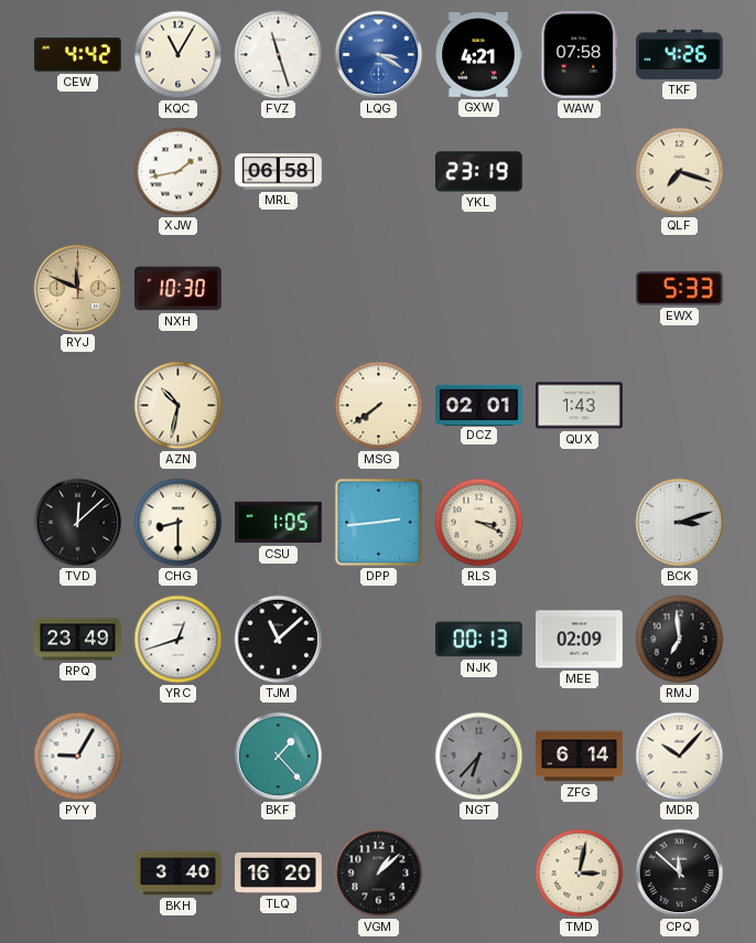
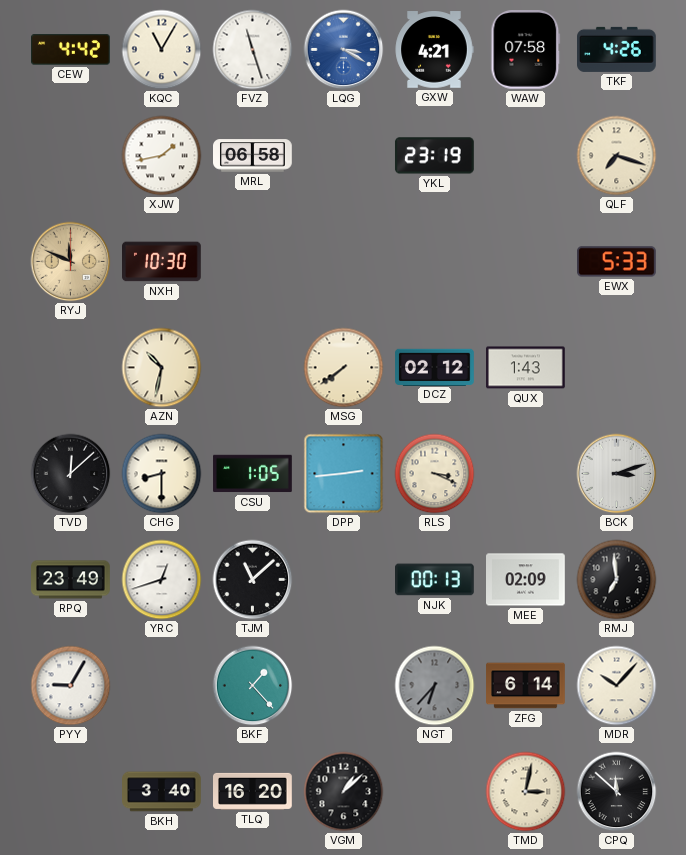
DCZ: 02:01 -> 02:12
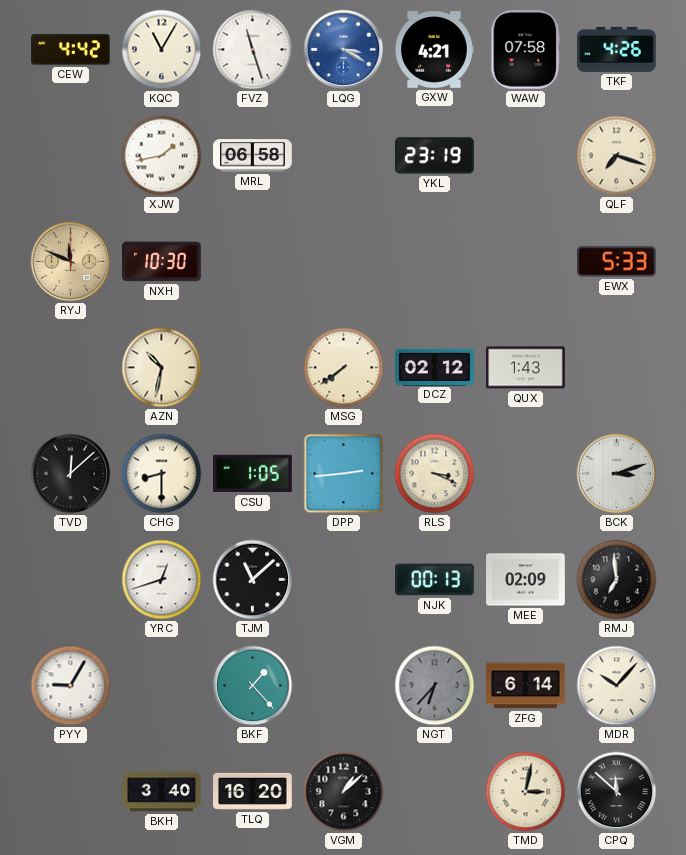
RPQ: 23:49 -> none
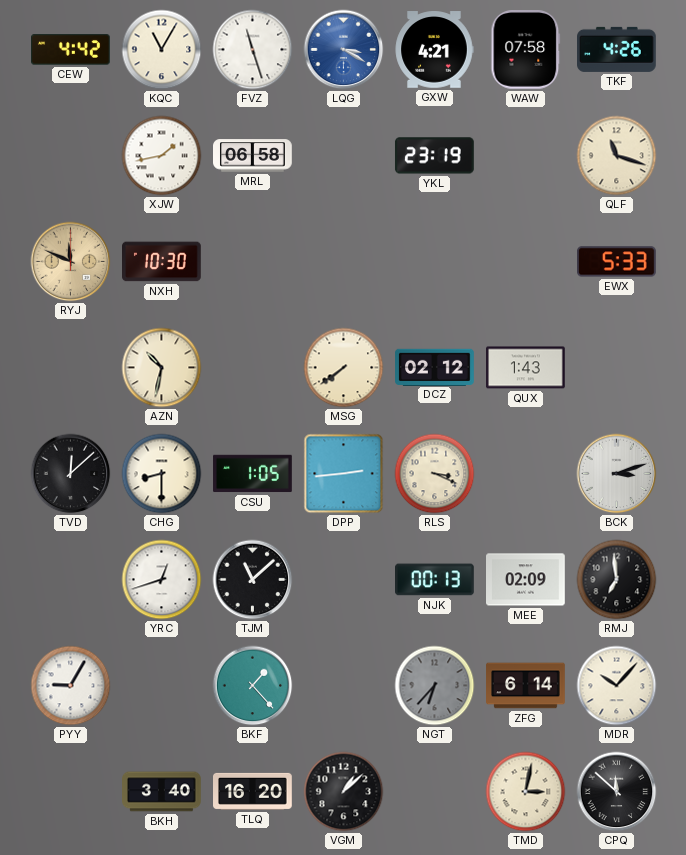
QLF: 7:18 -> 11:18
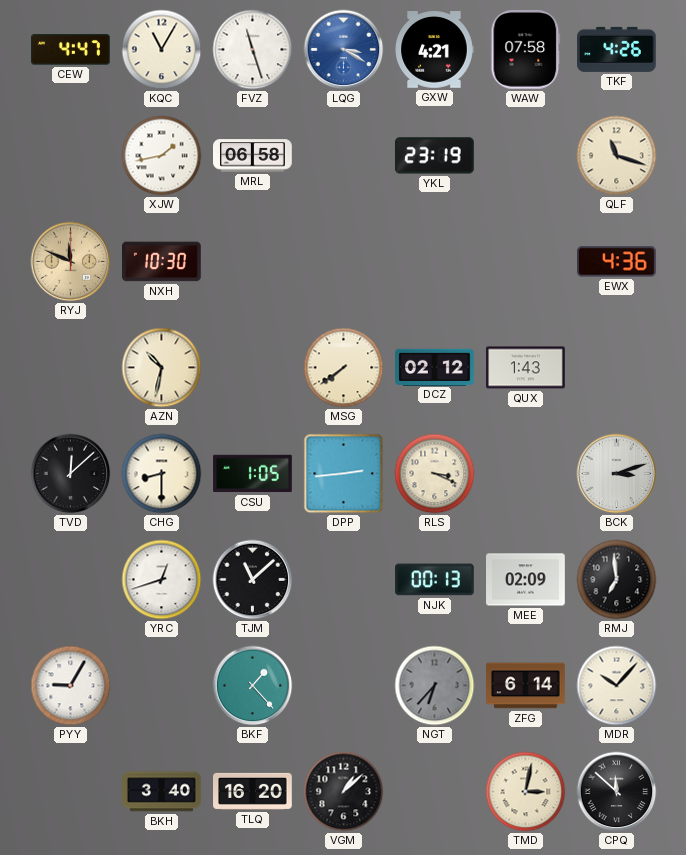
CEW: 4:42 -> 4:47
EWX: 5:33 -> 4:36
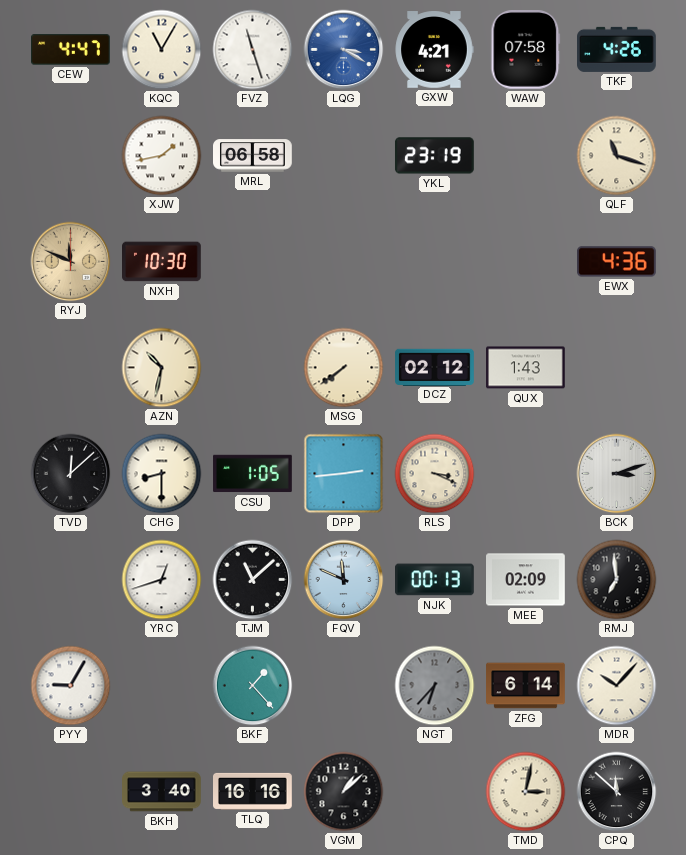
FQV: none -> 11:49
TLQ: 16:20 -> 16:16
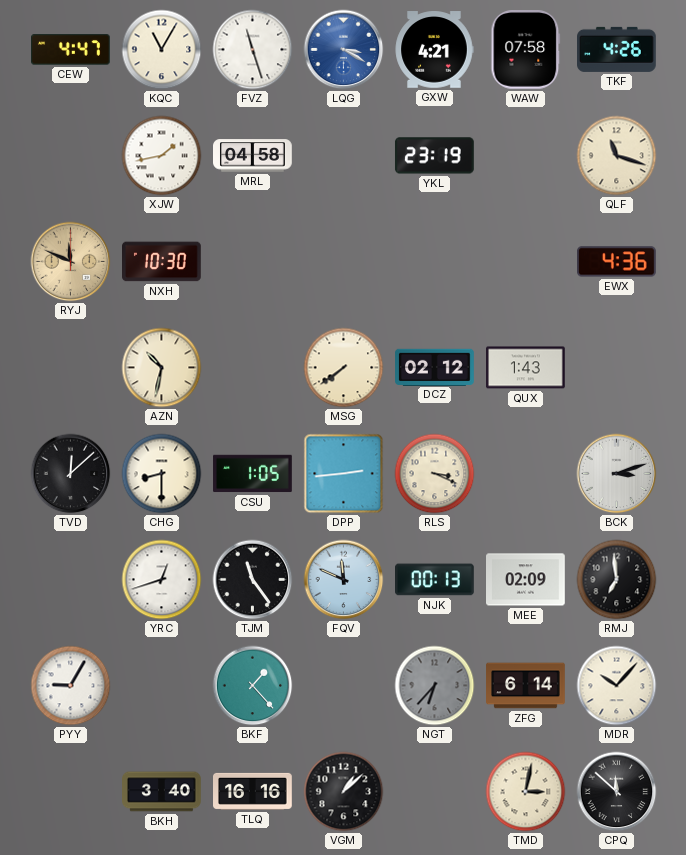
MRL: 06:58 -> 04:58
TJM: 11:08 -> 11:24
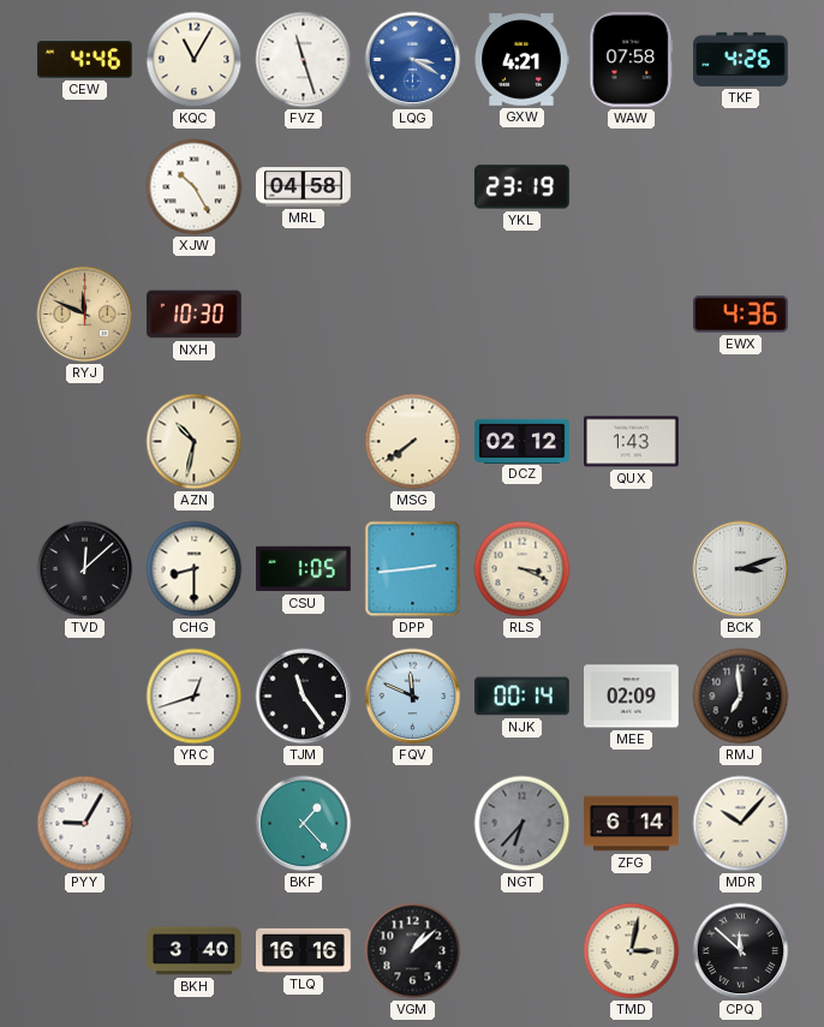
CEW: 4:47 -> 4:46
XJW: 1:43 -> 10:25
QLF: 11:18 -> none
NJK: 00:13 -> 00:14
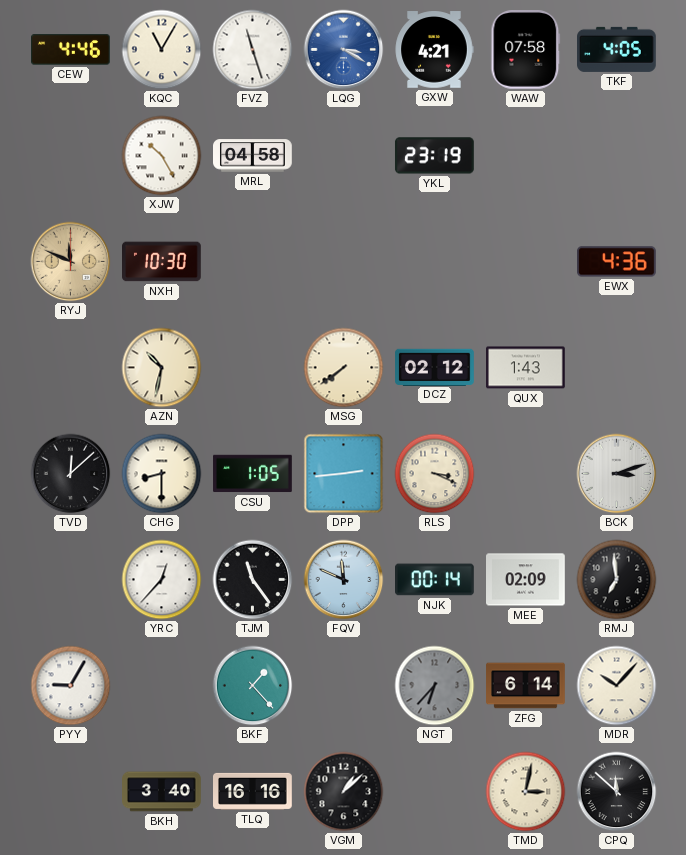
TKF: 4:26 -> 4:05
YRC: 12:42 -> 12:37
